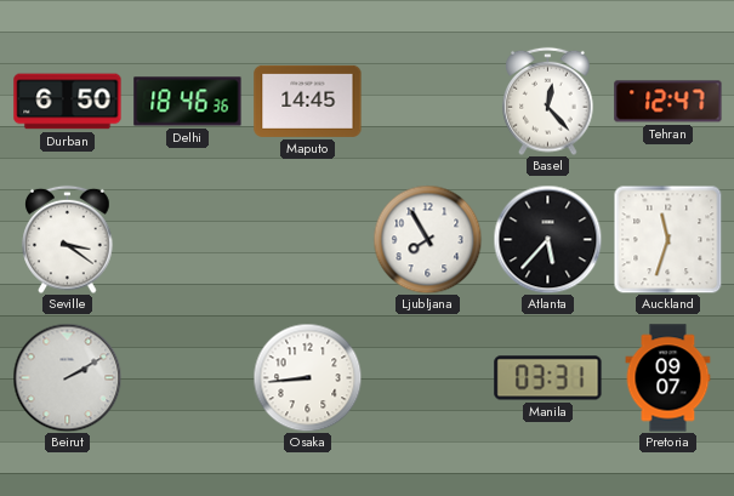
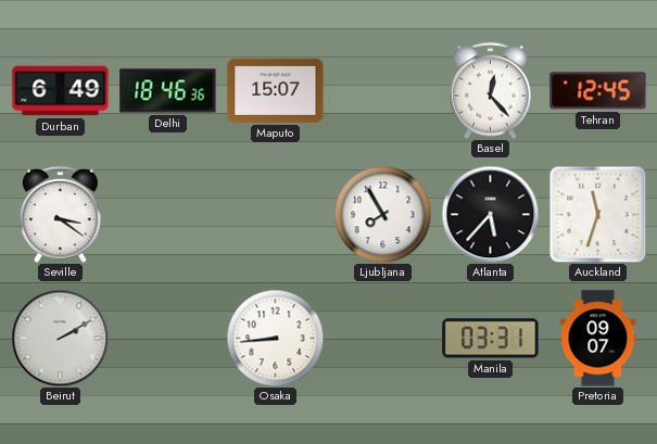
Durban: 6:50 -> 6:49
Maputo: 14:45 -> 15:07
Tehran: 12:47 -> 12:45
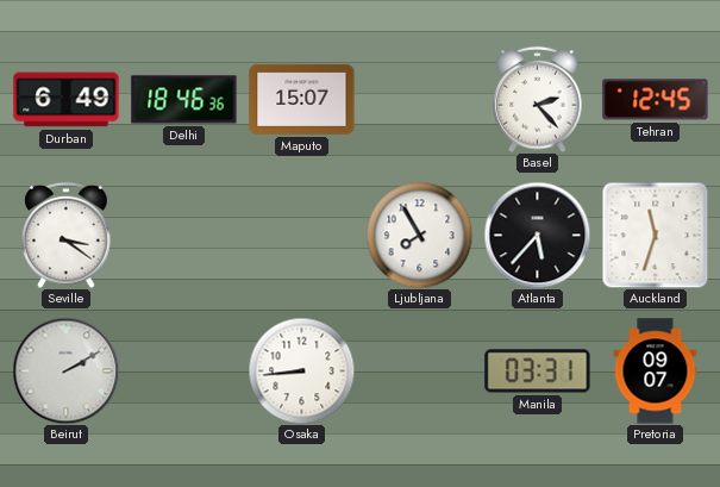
Basel: 12:23 -> 2:23
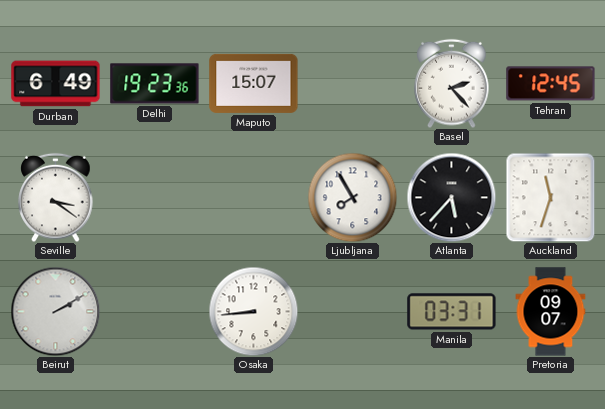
Delhi: 18:46 -> 19:23
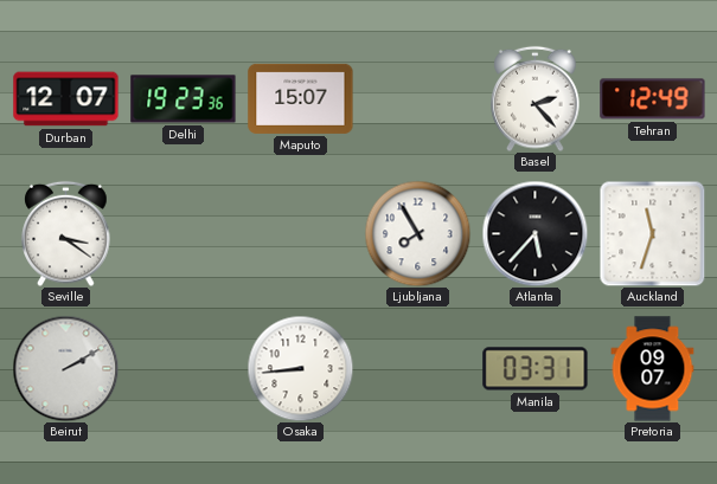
Durban: 6:49 -> 12:07
Tehran: 12:45 -> 12:49
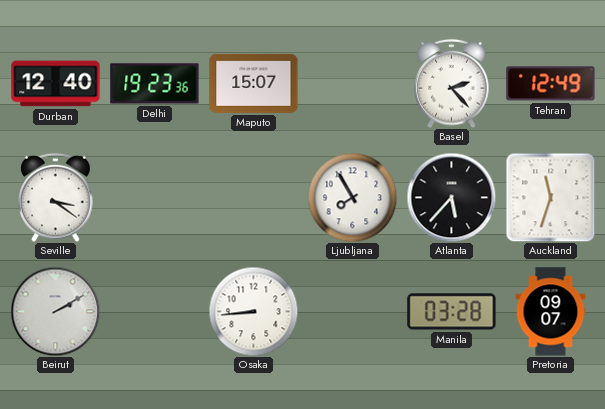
Durban: 12:07 -> 12:40
Manila: 03:31 -> 03:28
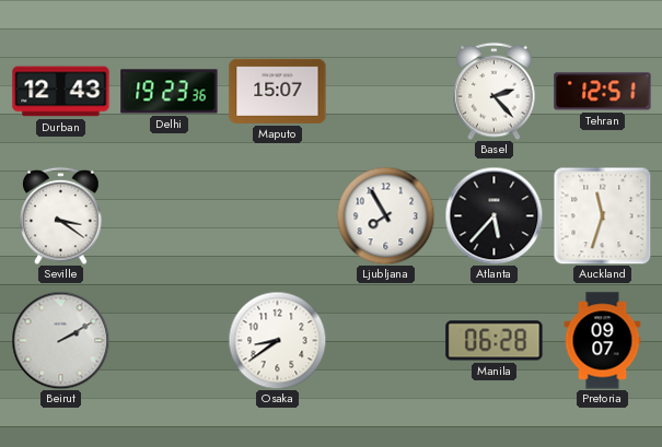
Durban: 12:40 -> 12:43
Tehran: 12:49 -> 12:51
Osaka: 8:44 -> 8:39
Manila: 03:28 -> 06:28
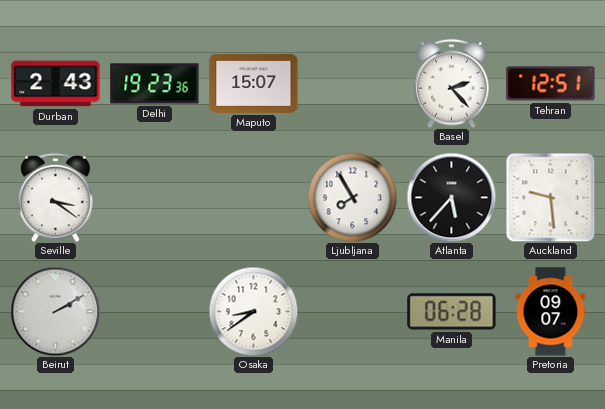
Durban: 12:43 -> 2:43
Auckland: 11:33 -> 9:29
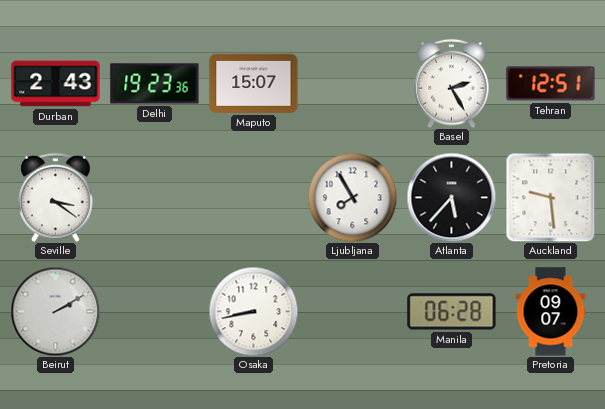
Basel: 2:23 -> 2:25
Osaka: 8:39 -> 8:43
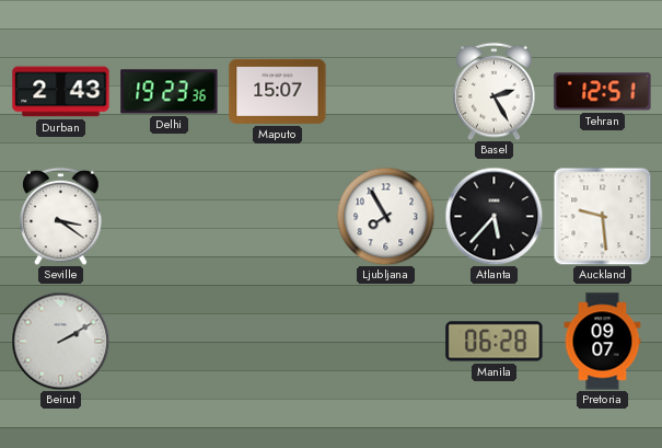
Osaka: 8:43 -> none
